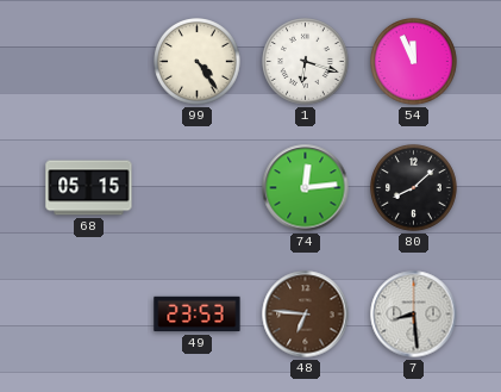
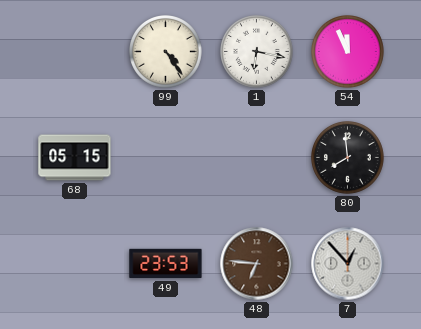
1: 6:18 -> 6:17
74: 12:14 -> none
80: 8:08 -> 7:59
7: 8:29 -> 12:53
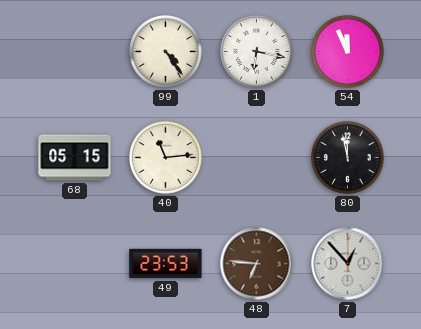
40: none -> 11:14
80: 7:59 -> 11:58
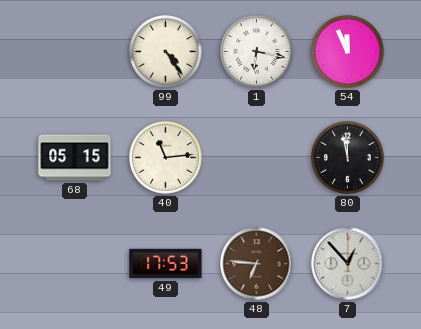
49: 23:53 -> 17:53
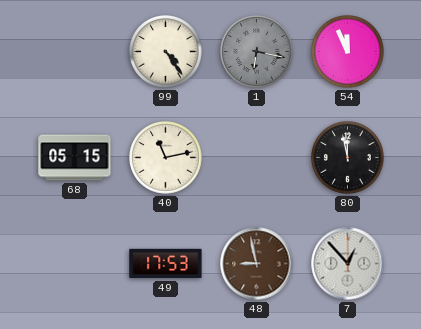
1 dial: white -> grey
40: 11:14 -> 11:13
48: 6:46 -> 8:58
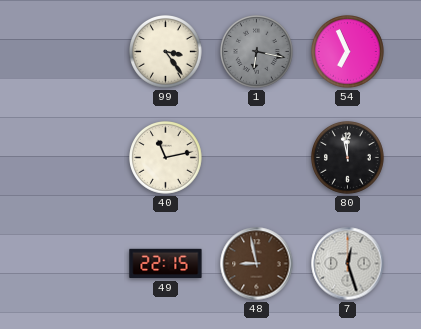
99: 4:24 -> 3:24
54: 11:56 -> 6:56
68: 05:15 -> none
49: 17:53 -> 22:15
7: 12:53 -> 12:27
